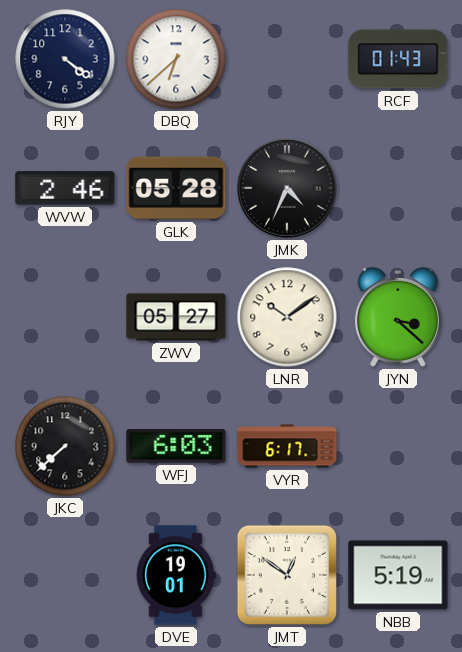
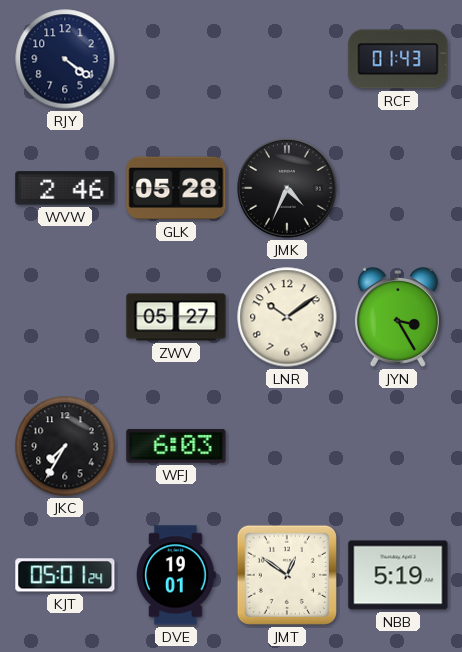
DBQ: 6:38 -> none
JYN: 3:22 -> 3:25
JKC: 7:38 -> 7:35
VYR: 6:17 -> none
KJT: none -> 05:01
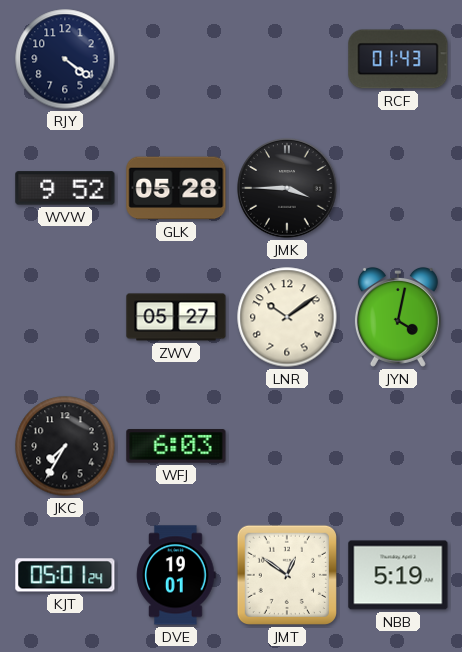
WVW: 2:46 -> 9:52
JMK: 4:34 -> 3:45
JYN: 3:25 -> 4:02
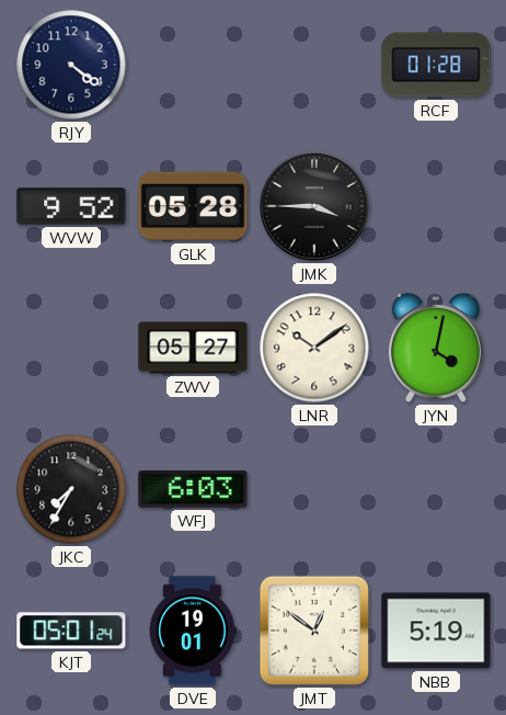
RCF: 01:43 -> 01:28
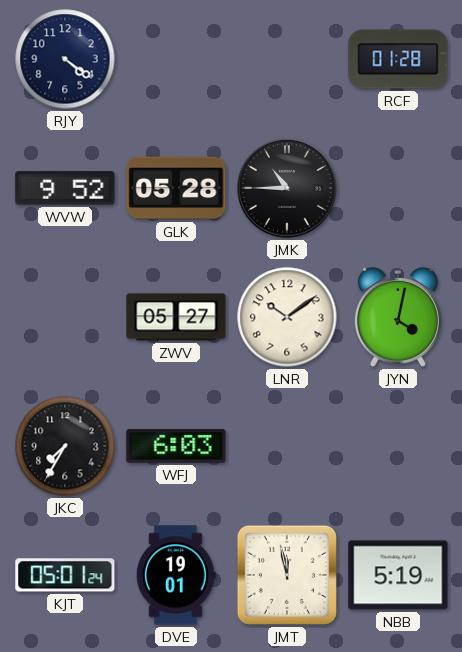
JMK: 3:45 -> 10:45
JMT: 12:51 -> 11:58
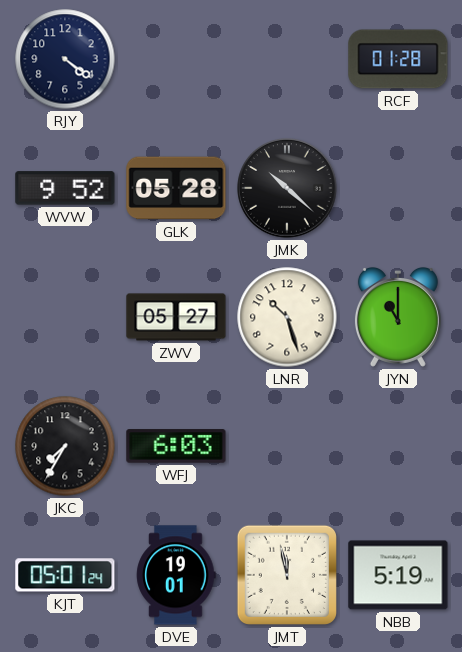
JMK: 10:45 -> 10:22
LNR: 10:09 -> 10:27
JYN: 4:02 -> 11:00
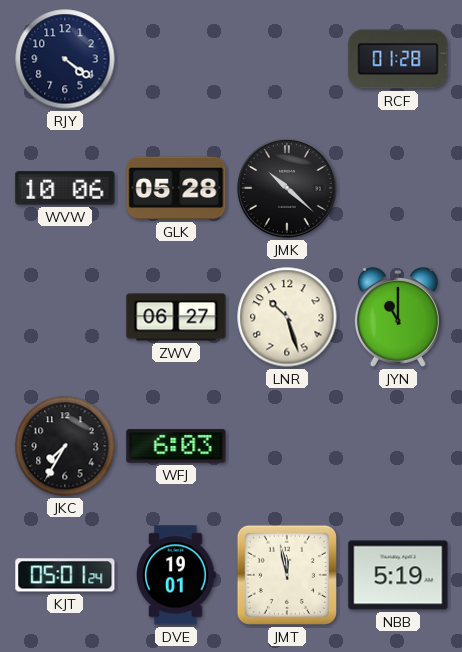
WVW: 9:52 -> 10:06
ZWV: 05:27 -> 06:27
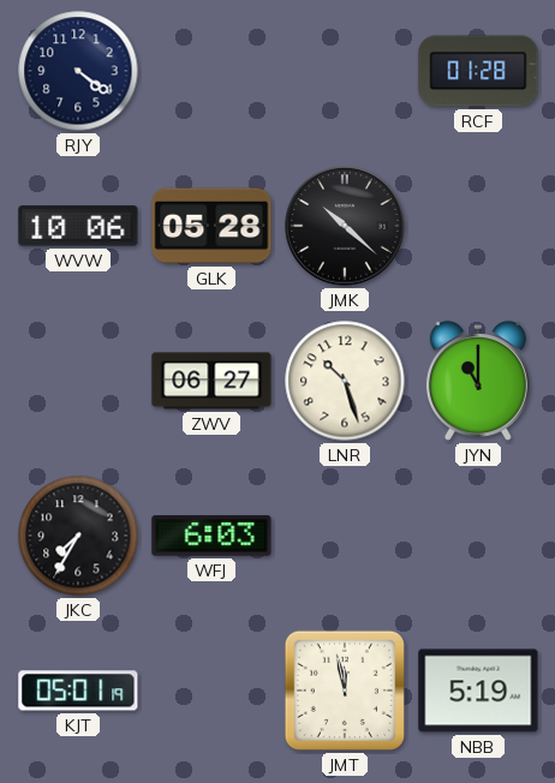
KJT: 05:01:24 -> 05:01:19
DVE: 19:01 -> none
